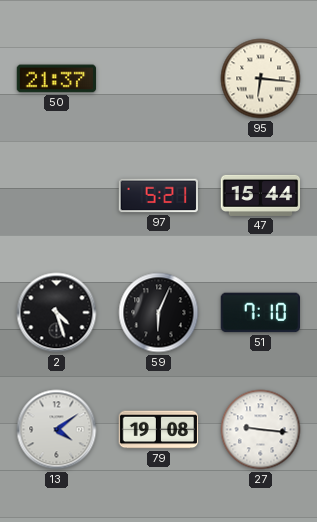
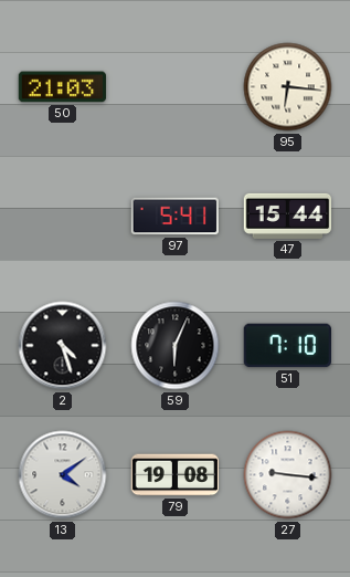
50: 21:37 -> 21:03
97: 5:21 -> 5:41
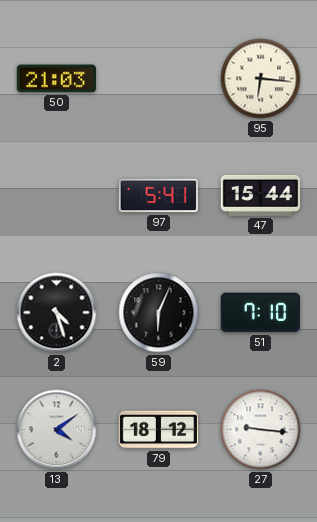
79: 19:08 -> 18:12
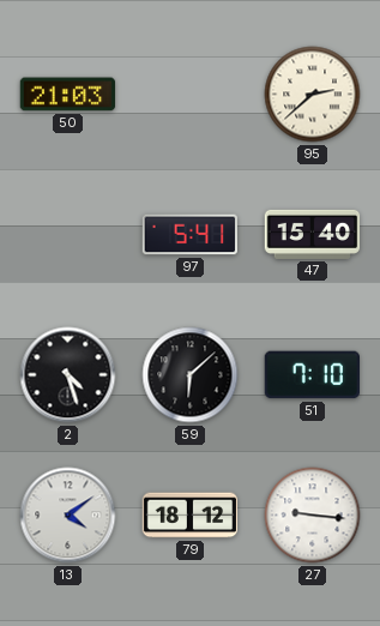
95: 6:16 -> 2:38
47: 15:44 -> 15:40
59: 6:04 -> 6:08
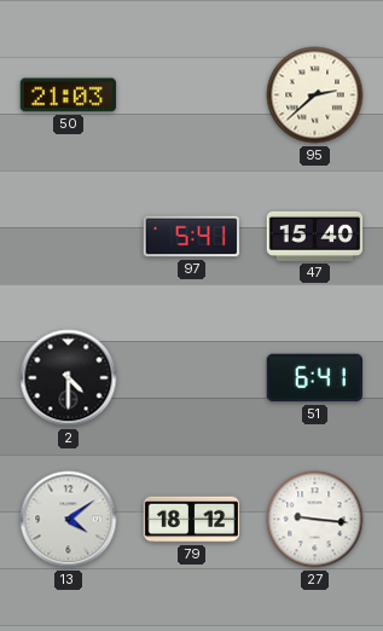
2: 4:27 -> 4:30
59: 6:08 -> none
51: 7:10 -> 6:41
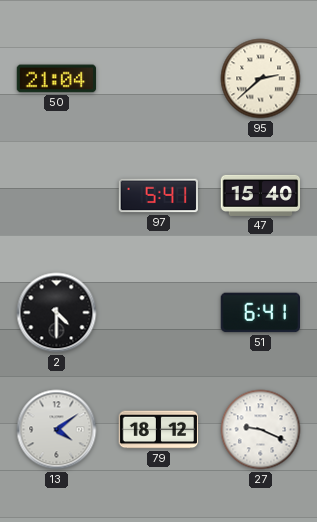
50: 21:03 -> 21:04
27: 9:16 -> 9:19
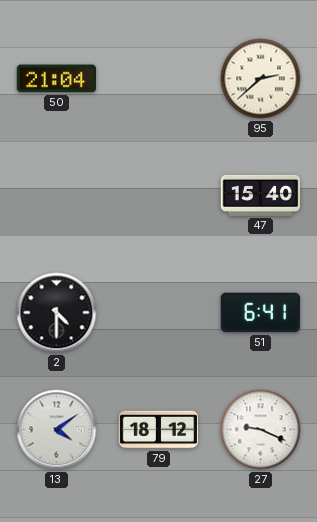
97: 5:41 -> none
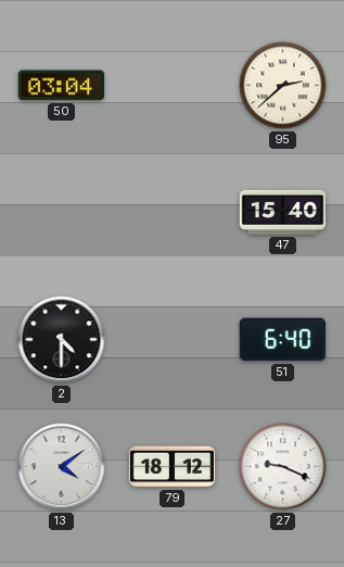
50: 21:04 -> 03:04
51: 6:41 -> 6:40
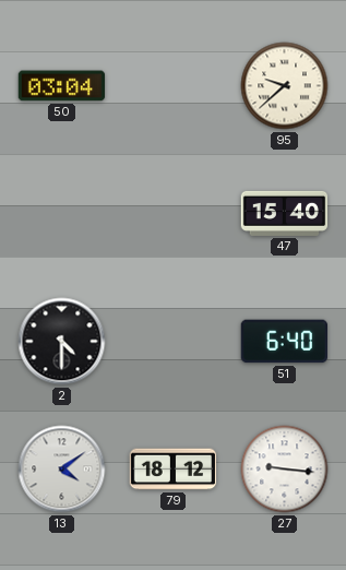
95: 2:38 -> 9:38
27: 9:19 -> 9:16
